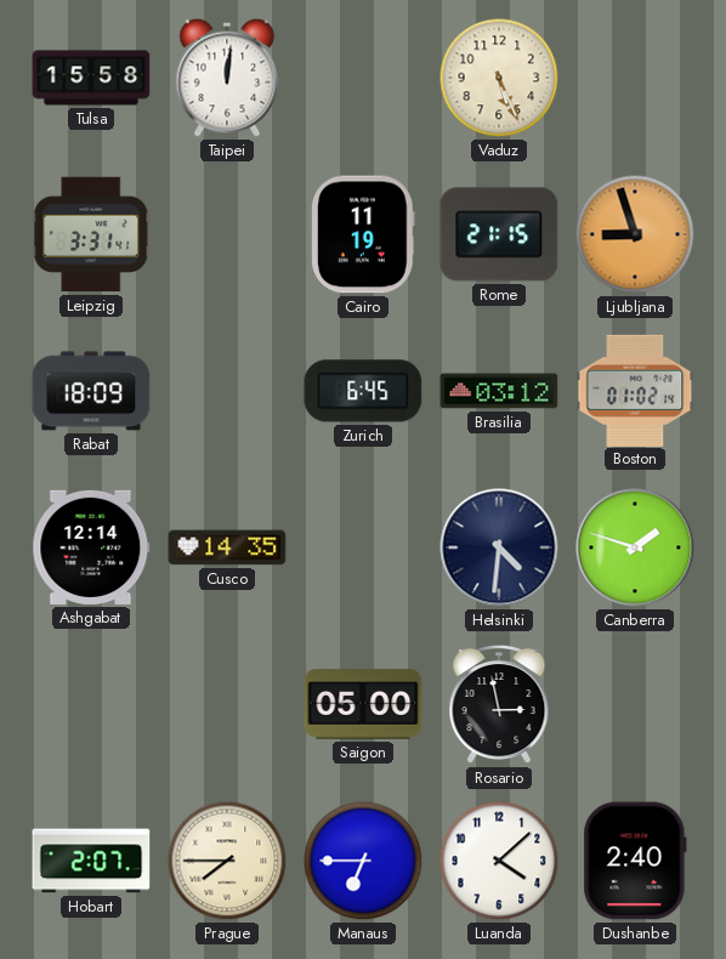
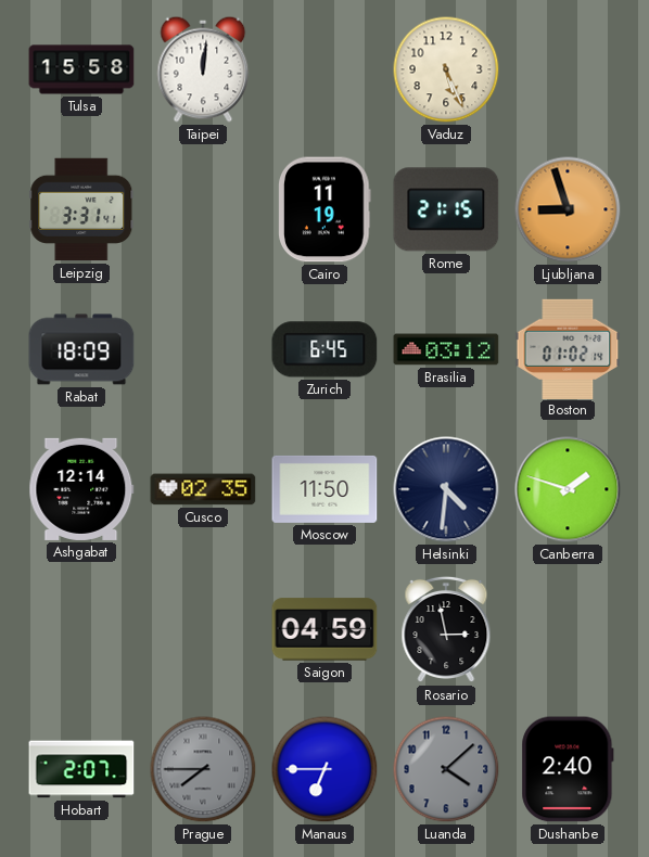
Cusco: 14:35 -> 02:35
Moscow: none -> 11:50
Saigon: 05:00 -> 04:59
Prague dial: cream -> grey
Luanda dial: white -> grey
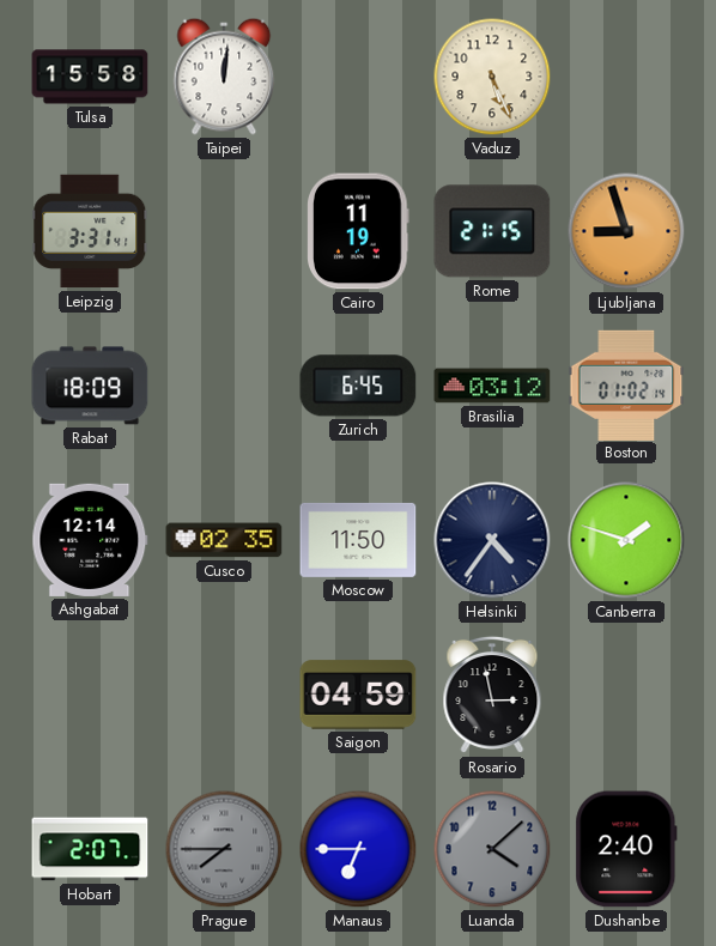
Helsinki: 4:31 -> 4:36
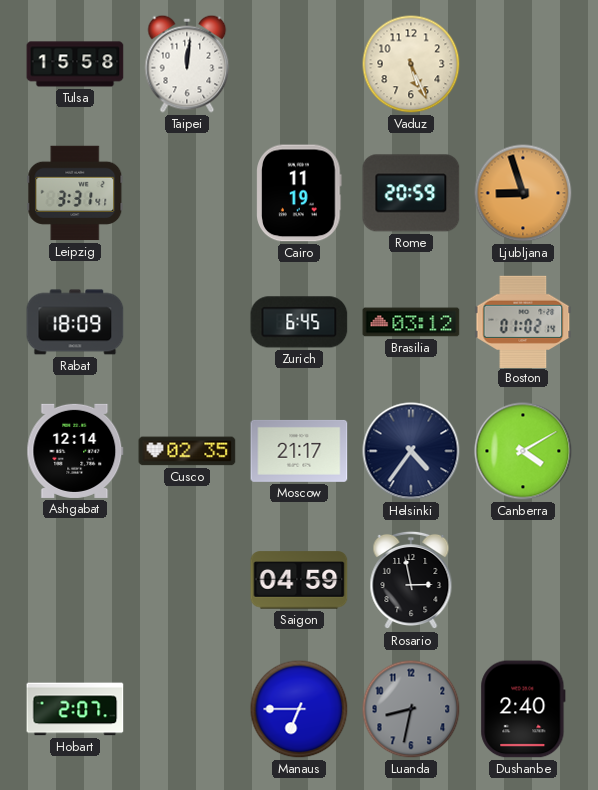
Rome: 21:15 -> 20:59
Moscow: 11:50 -> 21:17
Canberra: 1:48 -> 4:10
Prague: 7:45 -> none
Luanda: 4:08 -> 8:32
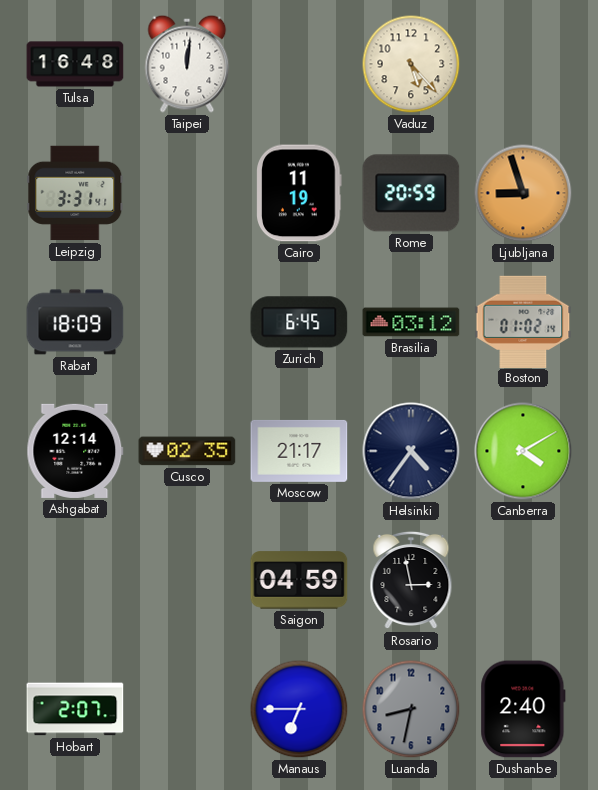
Tulsa: 15:58 -> 16:48
Vaduz: 5:26 -> 5:23
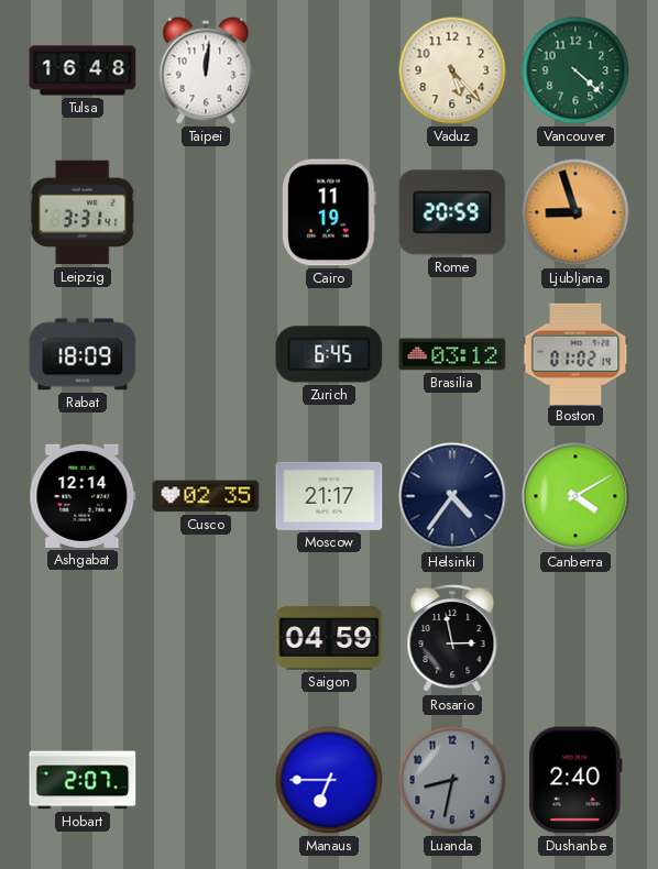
Vancouver: none -> 4:22
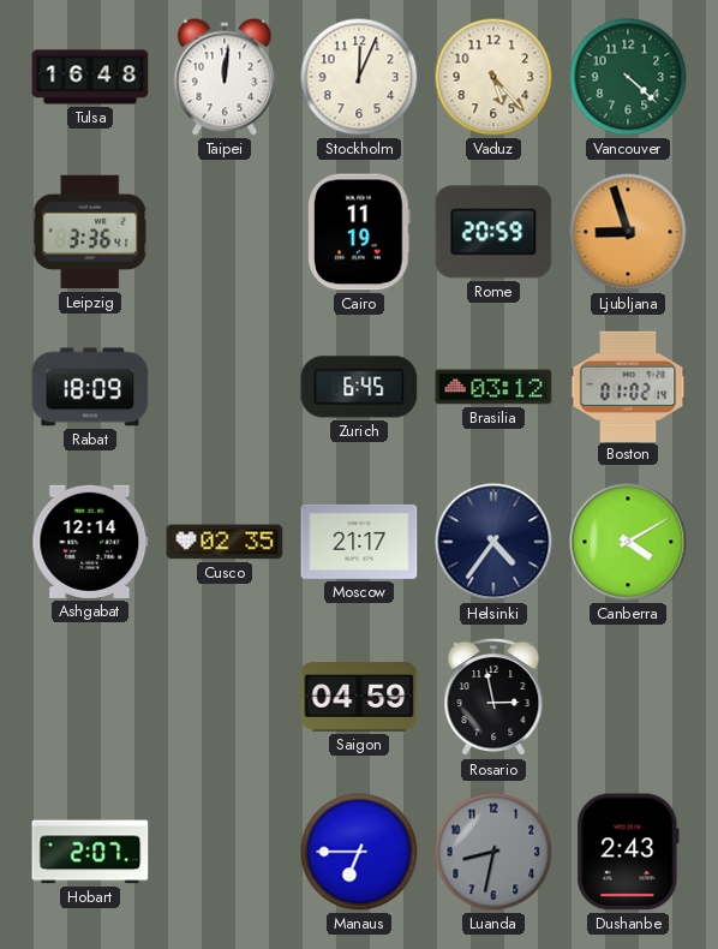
Stockholm: none -> 12:04
Leipzig: 3:31 -> 3:36
Dushanbe: 2:40 -> 2:43
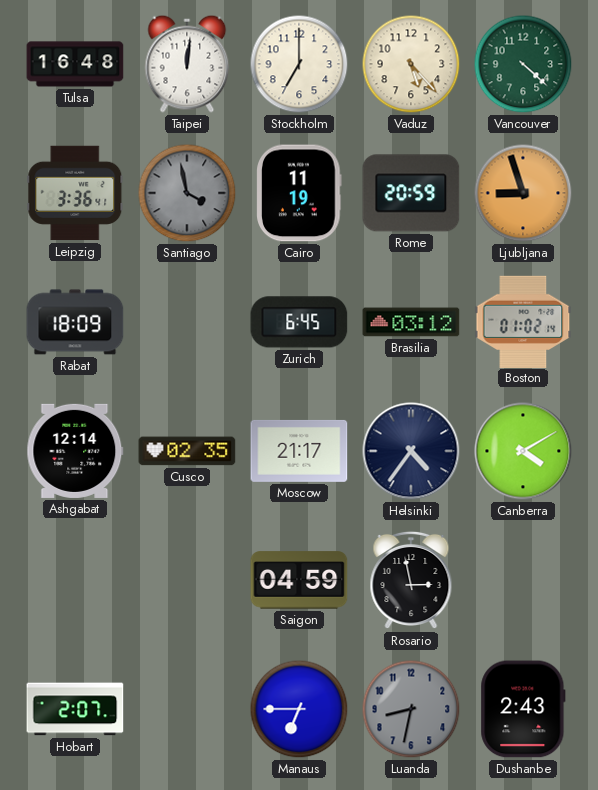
Stockholm: 12:04 -> 7:00
Santiago: none -> 3:58
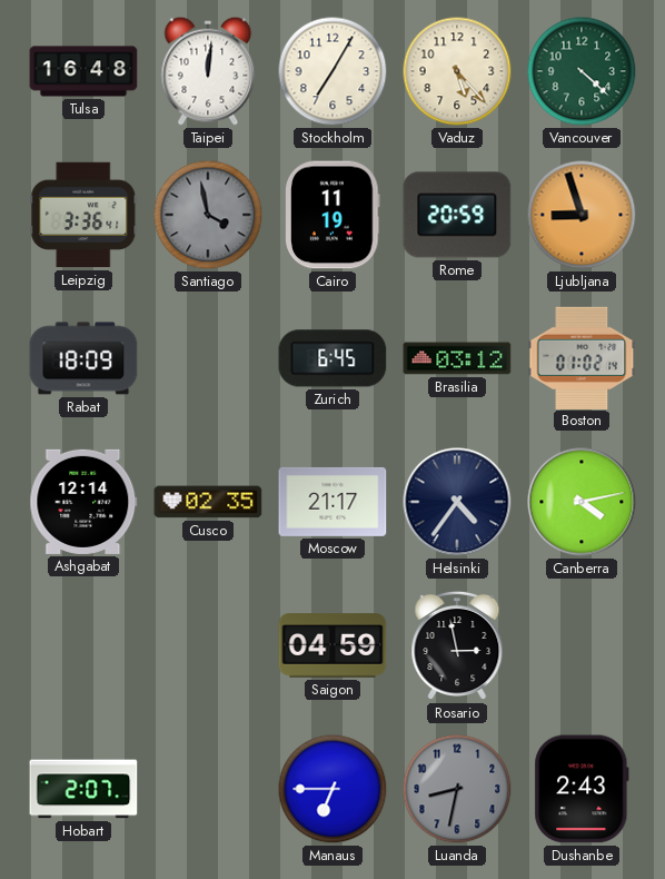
Stockholm: 7:00 -> 7:05
Canberra: 4:10 -> 4:13
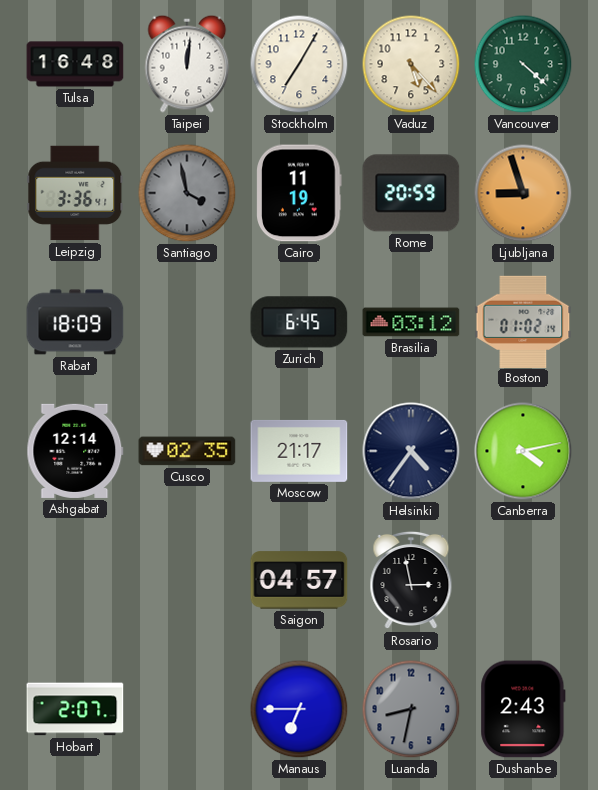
Saigon: 04:59 -> 04:57
